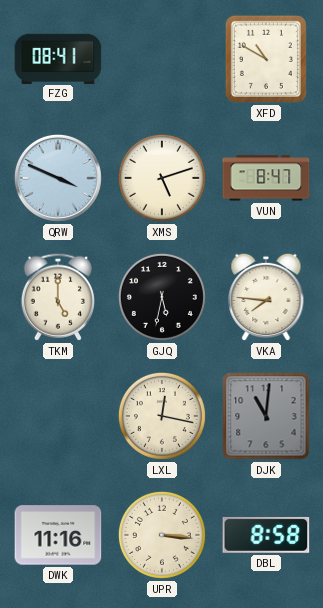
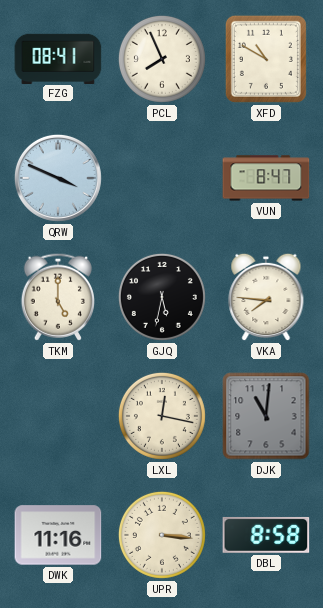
PCL: none -> 7:56
XMS: 5:12 -> none
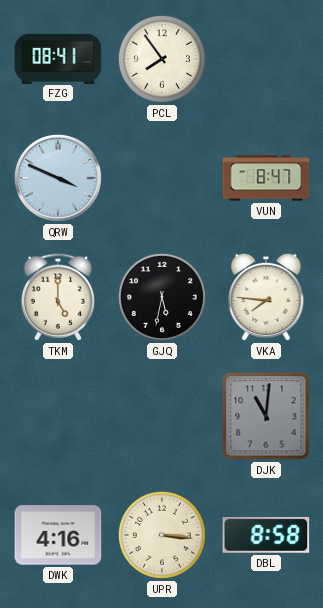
PCL: 7:56 -> 7:54
XFD: 10:50 -> none
LXL: 12:17 -> none
DWK: 11:16 -> 4:16
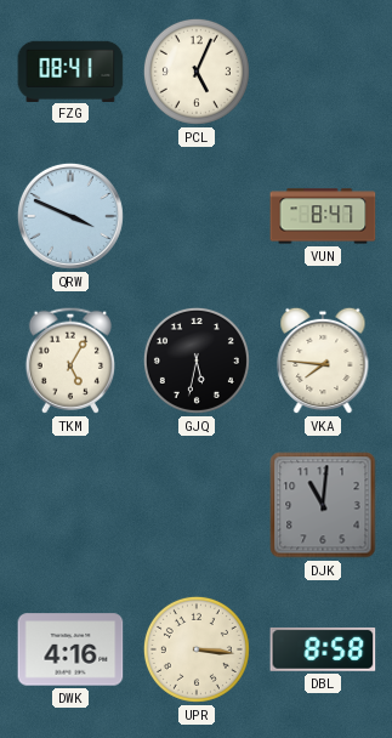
PCL: 7:54 -> 5:04
TKM: 5:00 -> 5:05
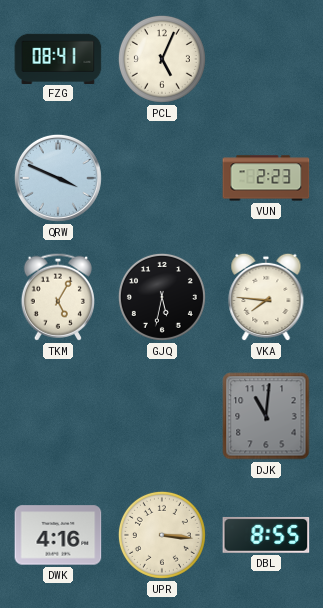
VUN: 8:47 -> 2:23
DBL: 8:58 -> 8:55
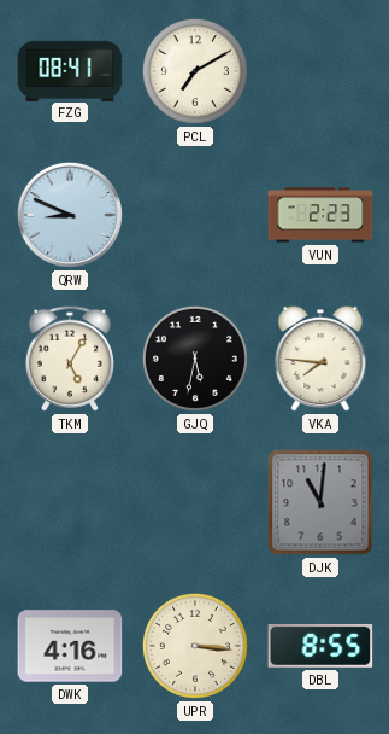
PCL: 5:04 -> 7:10
QRW: 3:49 -> 8:49
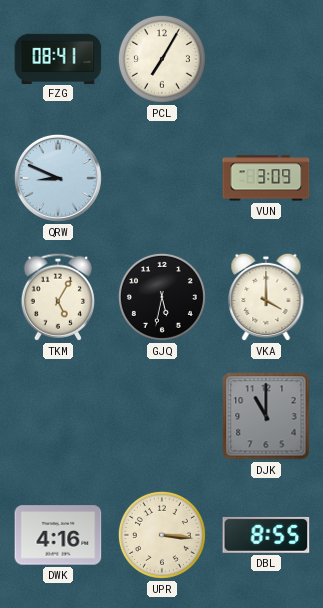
PCL: 7:10 -> 7:05
VUN: 2:23 -> 3:09
VKA: 7:46 -> 4:00
DJK: 11:01 -> 11:00
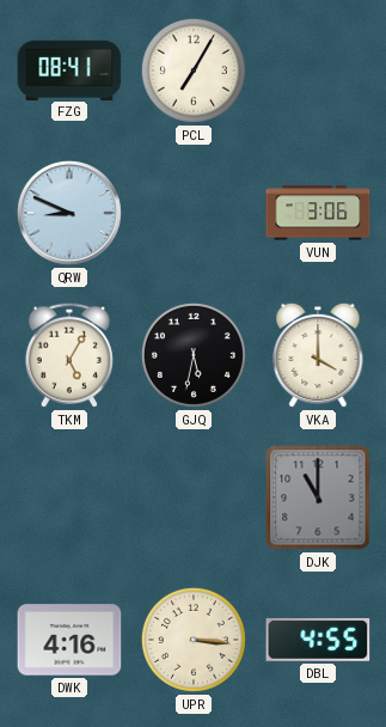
VUN: 3:09 -> 3:06
DBL: 8:55 -> 4:55
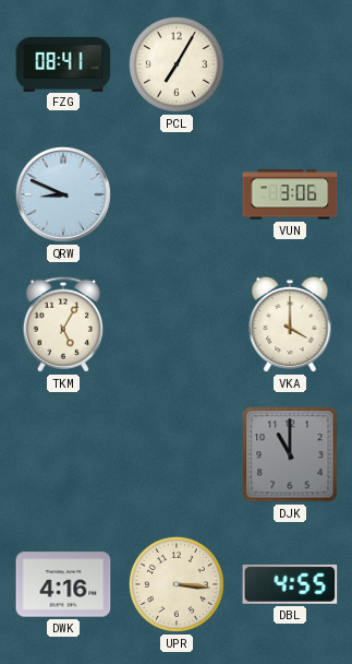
GJQ: 5:32 -> none
